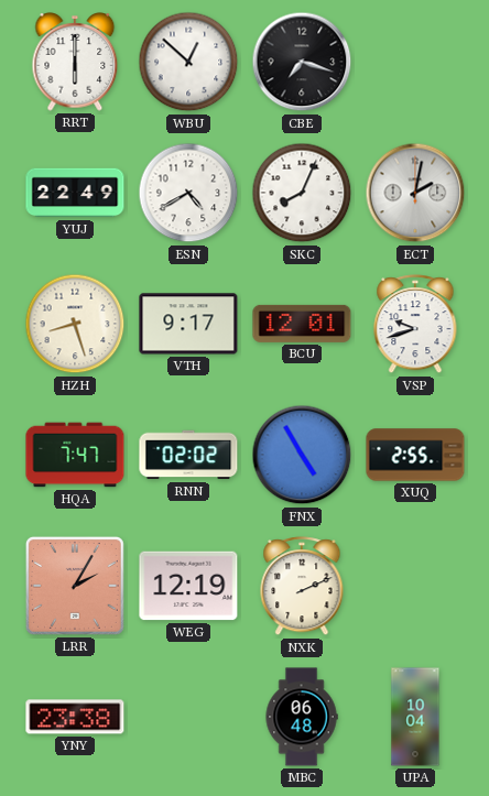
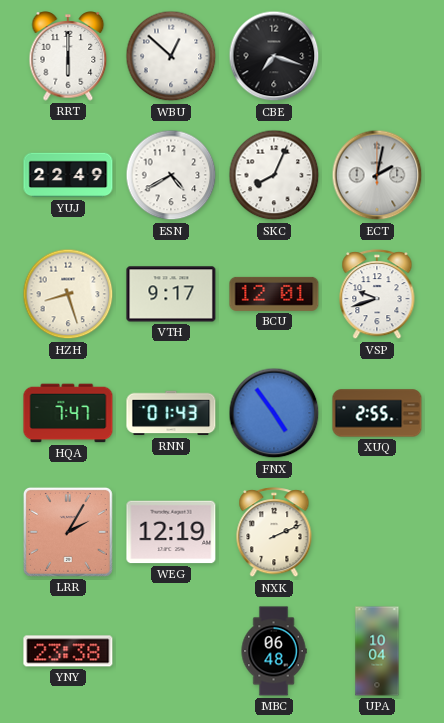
RNN: 02:02 -> 01:43
FNX: 4:55 -> 4:54
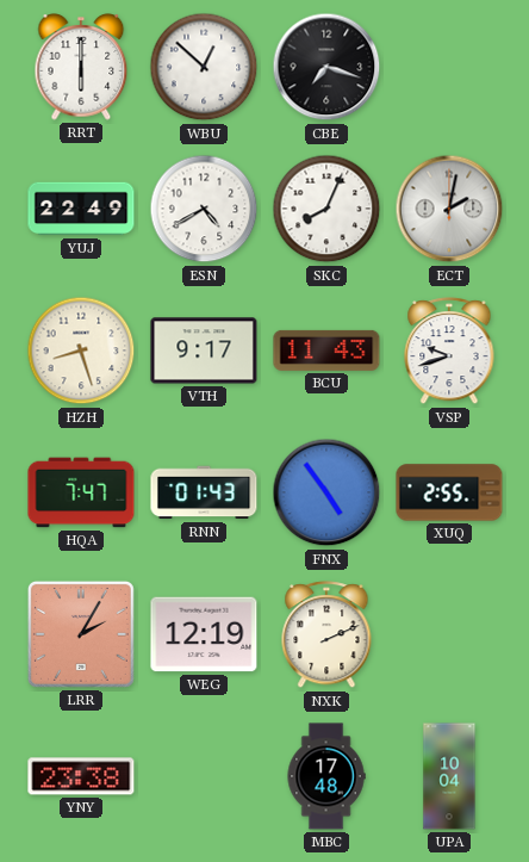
BCU: 12:01 -> 11:43
MBC: 06:48 -> 17:48
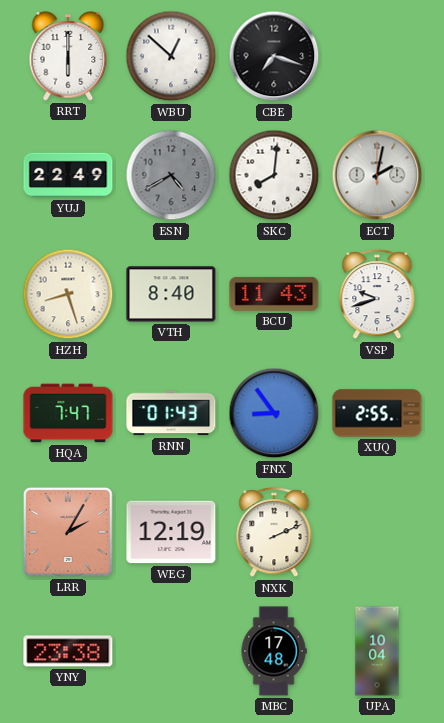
ESN dial: white -> grey
SKC: 8:04 -> 8:01
VTH: 9:17 -> 8:40
FNX: 4:54 -> 8:54
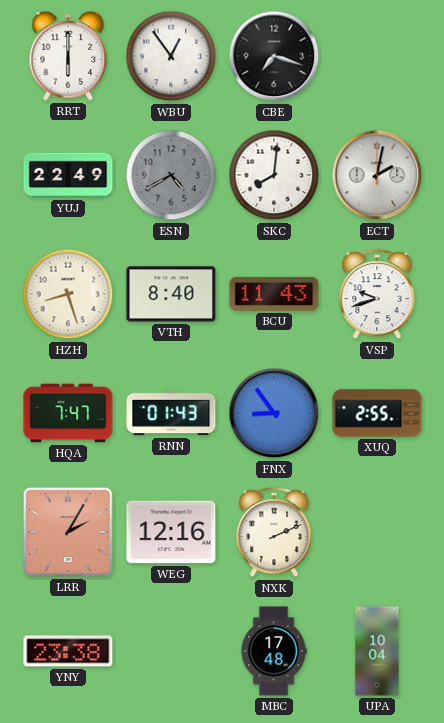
WBU: 12:52 -> 12:54
WEG: 12:19 -> 12:16
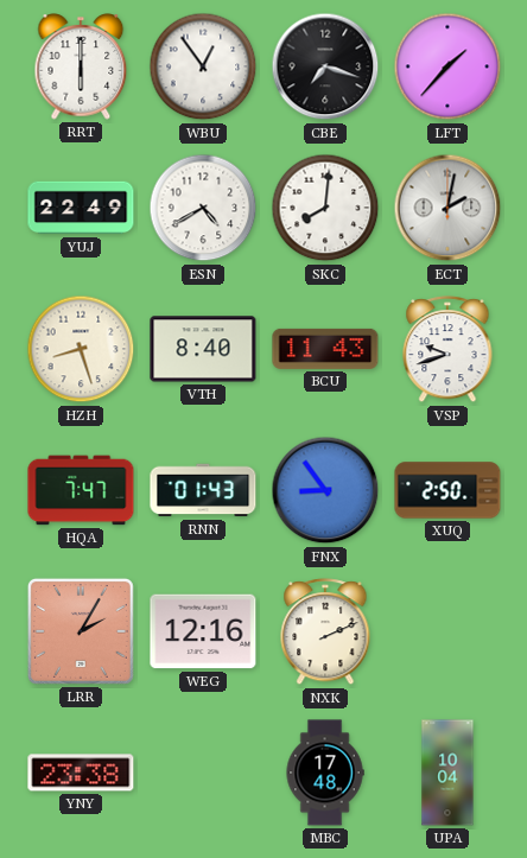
LFT: none -> 1:37
ESN dial: grey -> white
XUQ: 2:55 -> 2:50
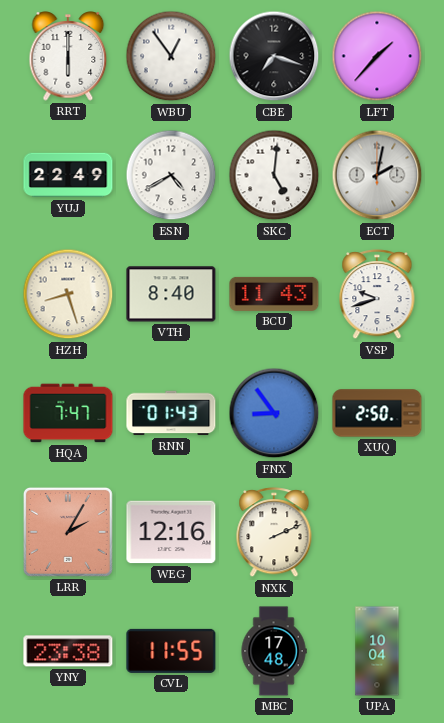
SKC: 8:01 -> 5:01
CVL: none -> 11:55
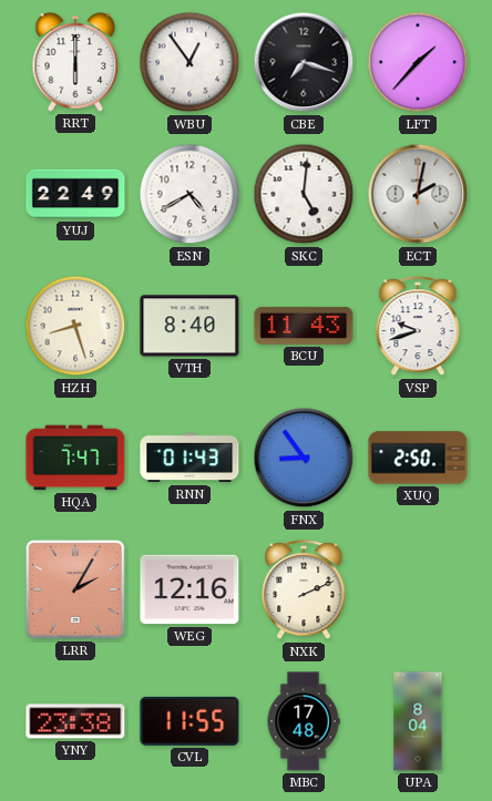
UPA: 10:04 -> 8:04
